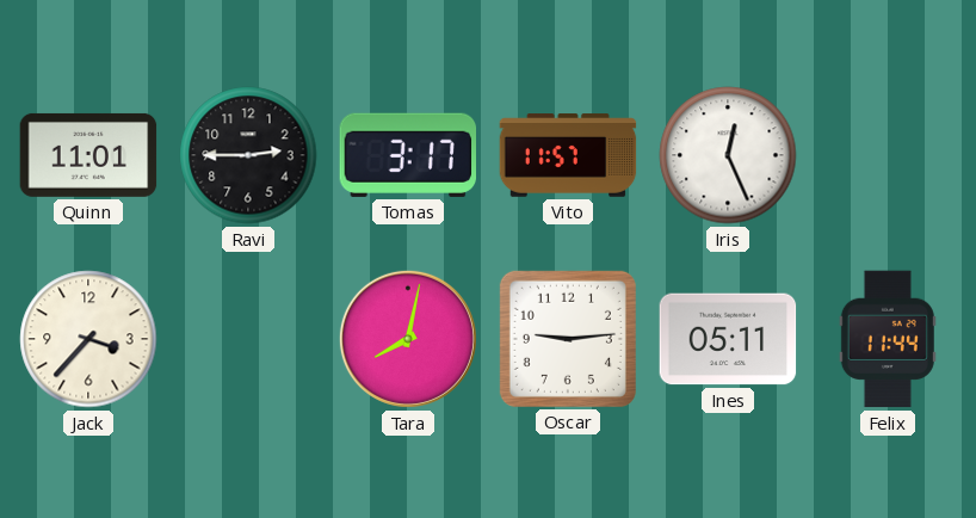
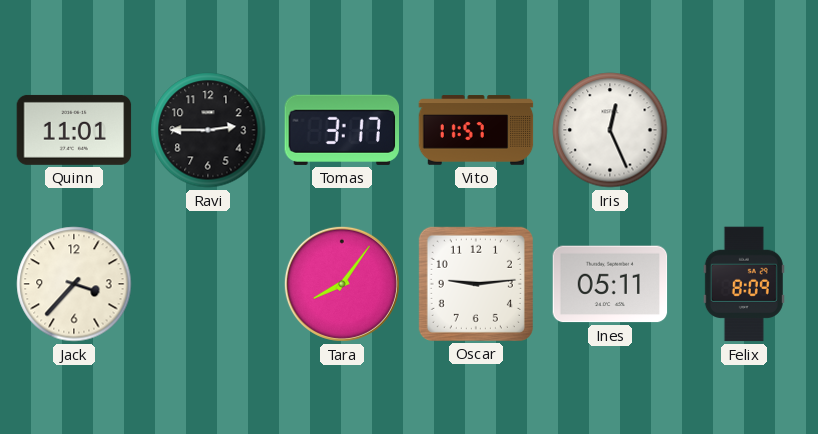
Tara: 8:02 -> 8:06
Felix: 11:44 -> 8:09
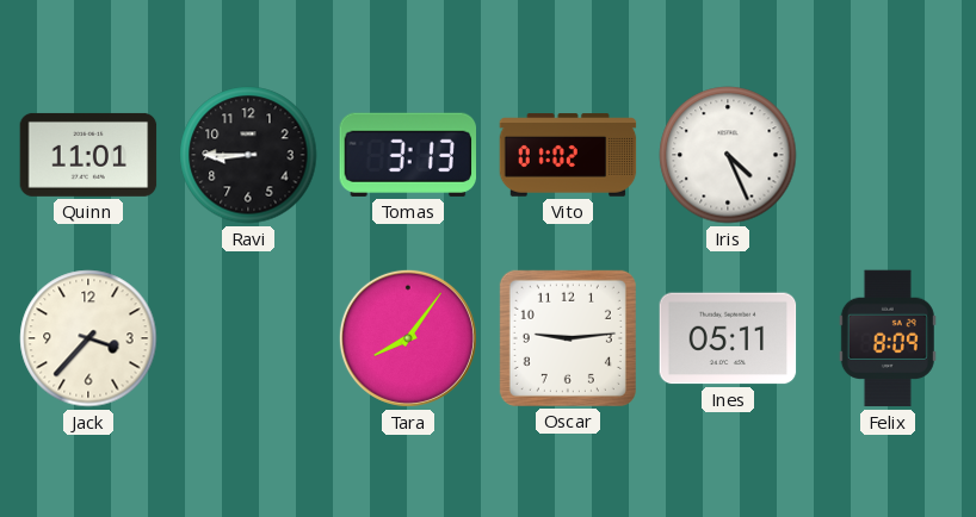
Ravi: 2:45 -> 8:45
Tomas: 3:17 -> 3:13
Vito: 11:57 -> 01:02
Iris: 12:26 -> 4:26
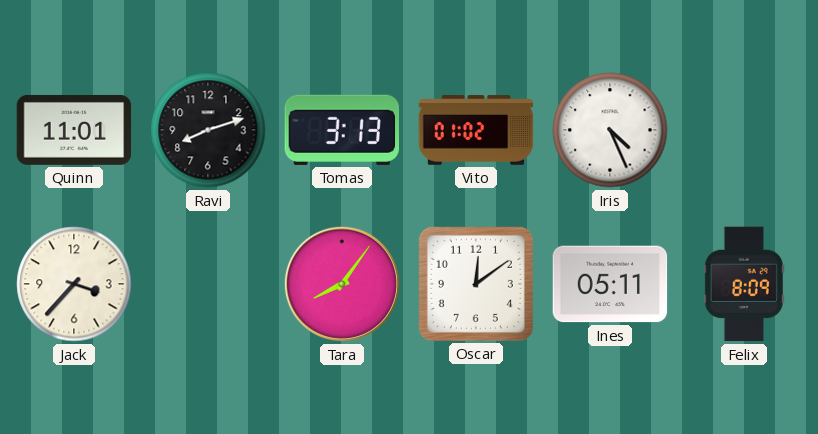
Ravi: 8:45 -> 8:12
Oscar: 9:14 -> 12:09
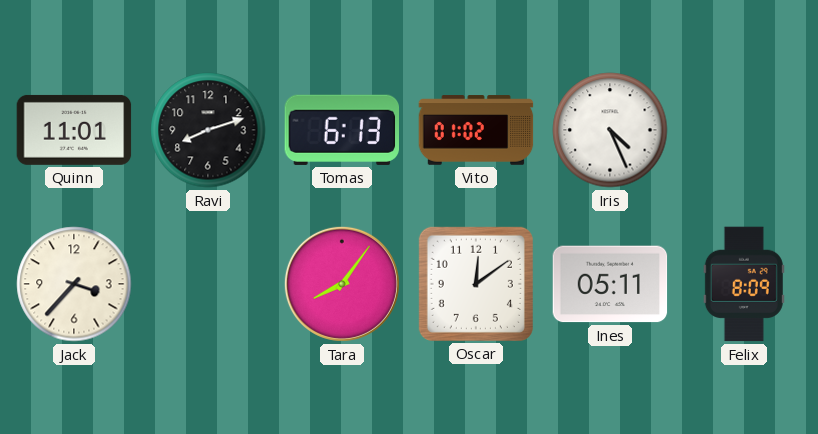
Tomas: 3:13 -> 6:13
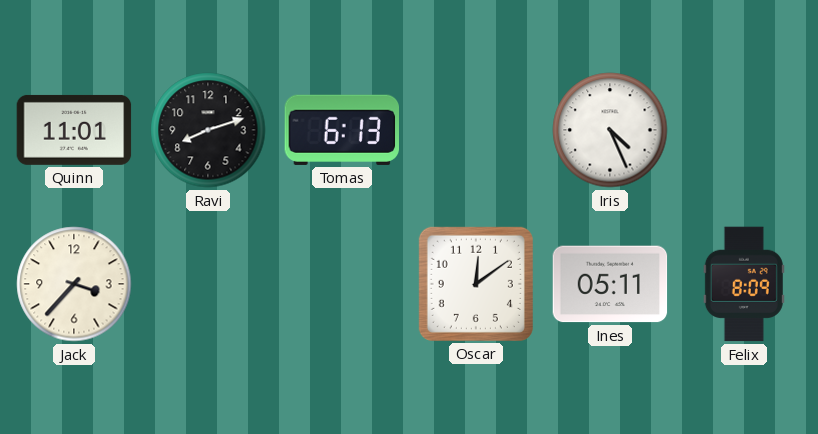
Vito: 01:02 -> none
Tara: 8:06 -> none
